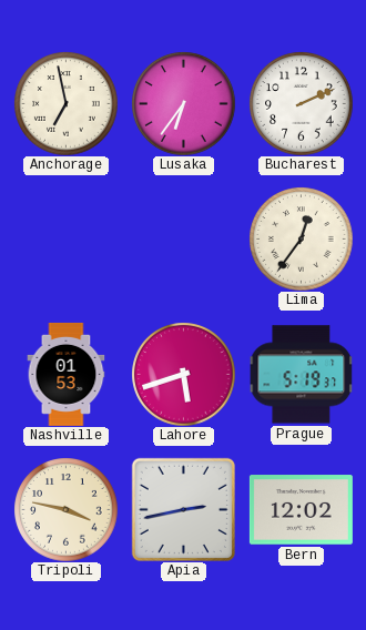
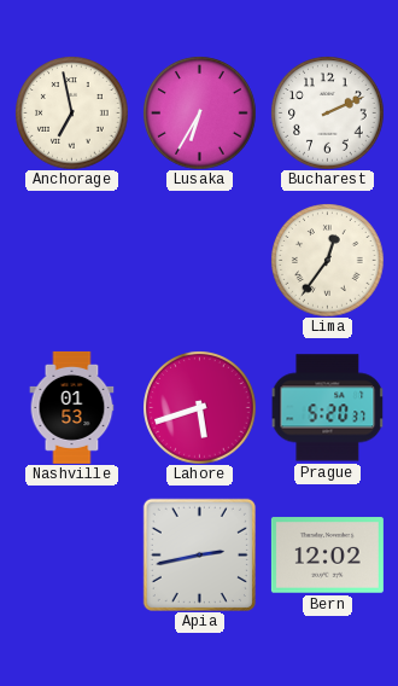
Lusaka: 6:36 -> 6:35
Prague: 5:19 -> 5:20
Tripoli: 3:47 -> none
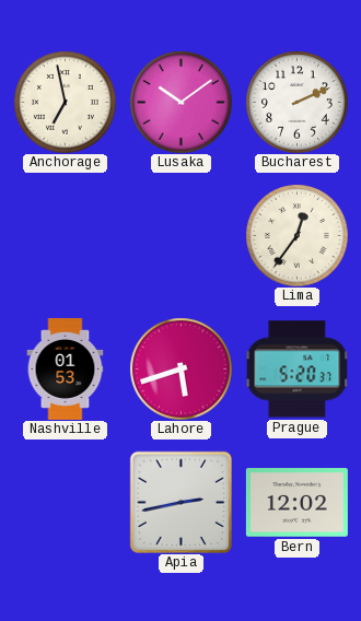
Lusaka: 6:35 -> 10:09
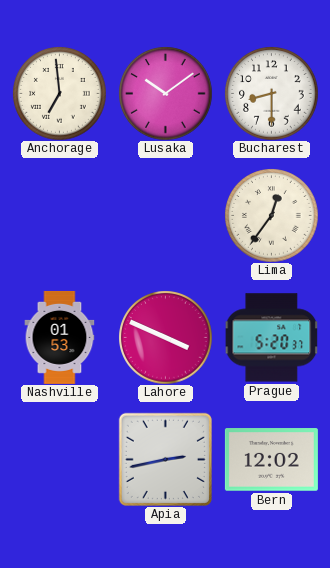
Anchorage: 6:58 -> 6:59
Bucharest: 2:11 -> 8:30
Lahore: 5:42 -> 3:49
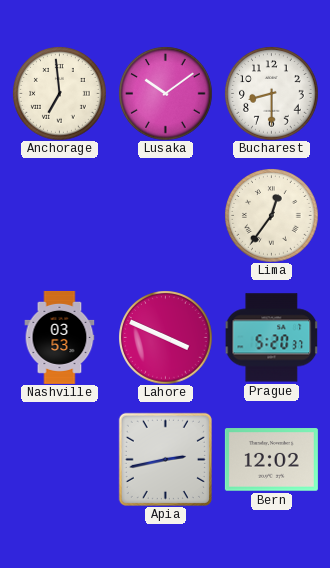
Nashville: 01:53 -> 03:53
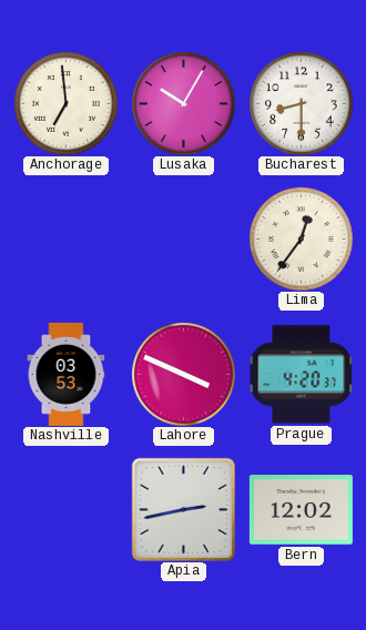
Lusaka: 10:09 -> 10:05
Prague: 5:20 -> 4:20
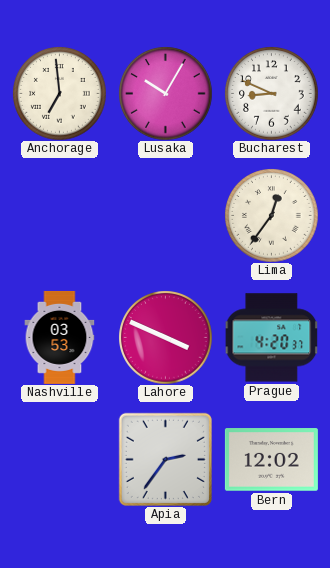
Bucharest: 8:30 -> 8:49
Apia: 2:43 -> 2:36
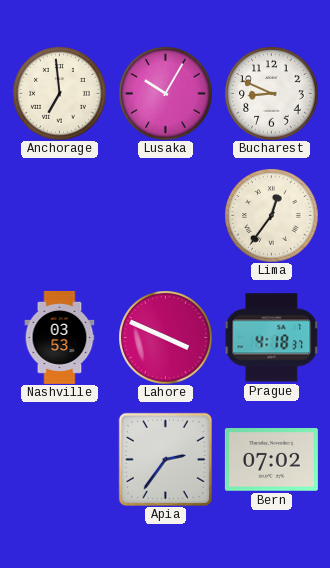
Prague: 4:20 -> 4:18
Bern: 12:02 -> 07:02
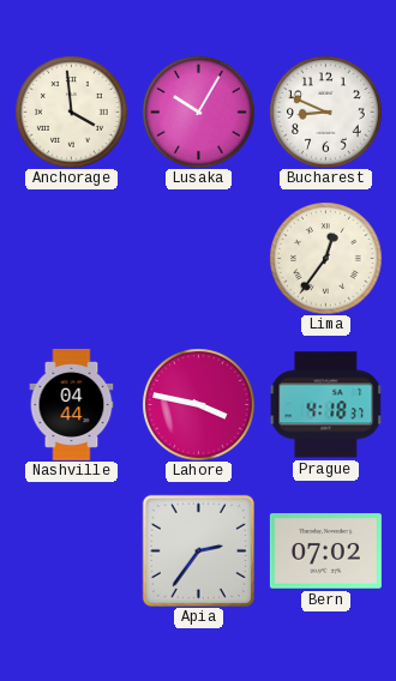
Anchorage: 6:59 -> 3:59
Nashville: 03:53 -> 04:44
Lahore: 3:49 -> 3:47
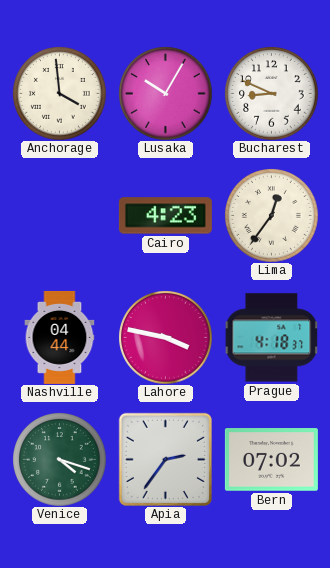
Cairo: none -> 4:23
Venice: none -> 4:18
